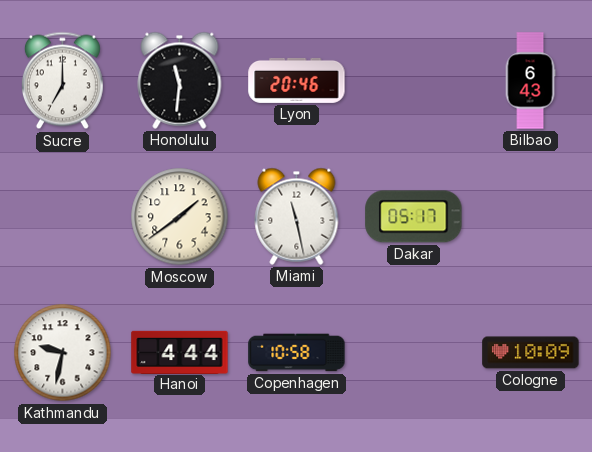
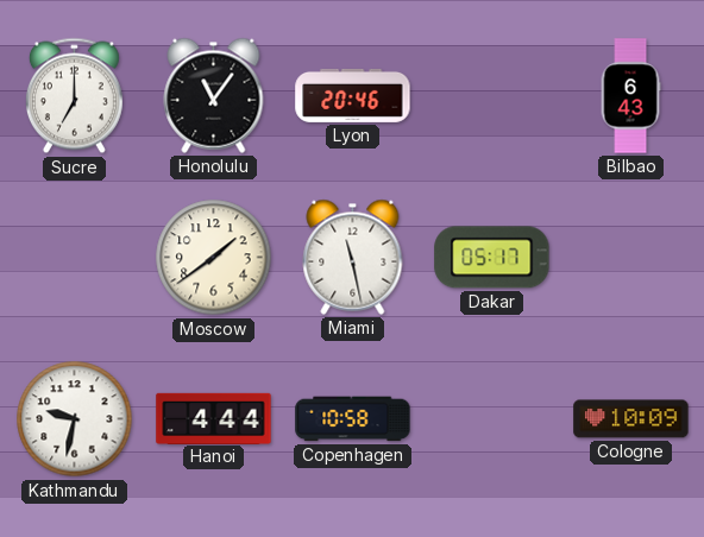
Honolulu: 11:31 -> 11:06
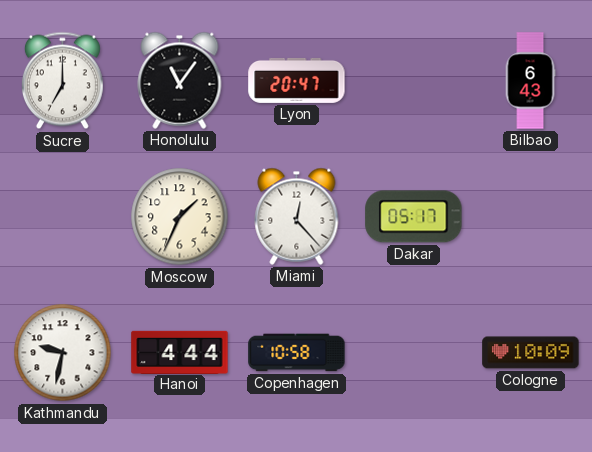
Lyon: 20:46 -> 20:47
Moscow: 1:39 -> 1:34
Miami: 11:28 -> 12:23
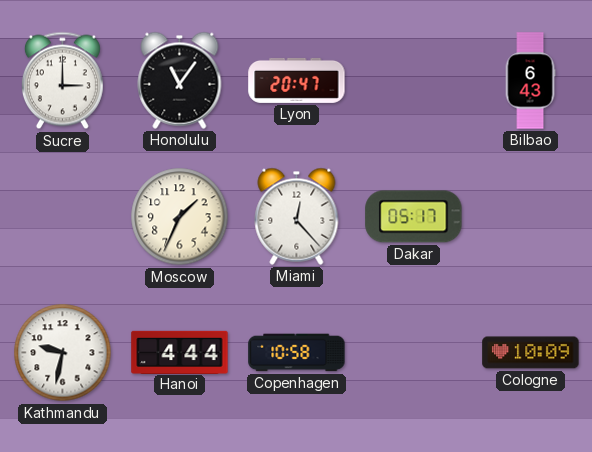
Sucre: 7:00 -> 3:00
